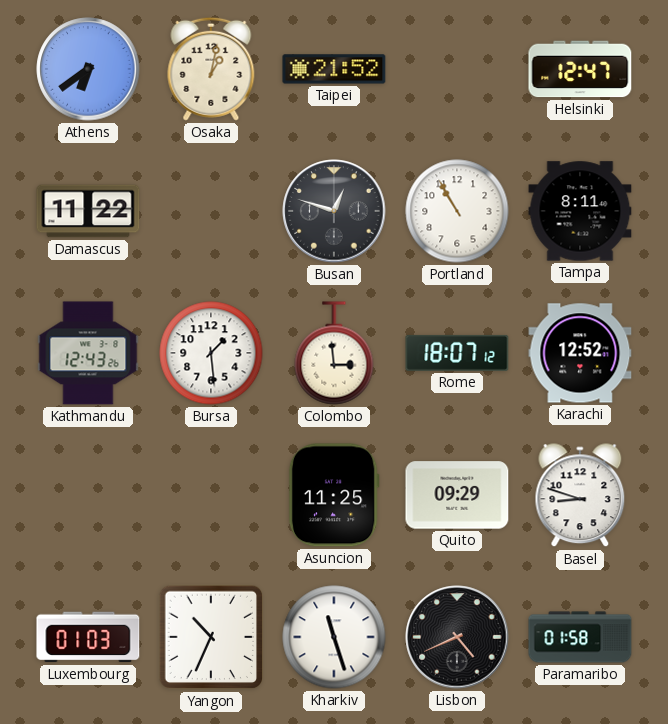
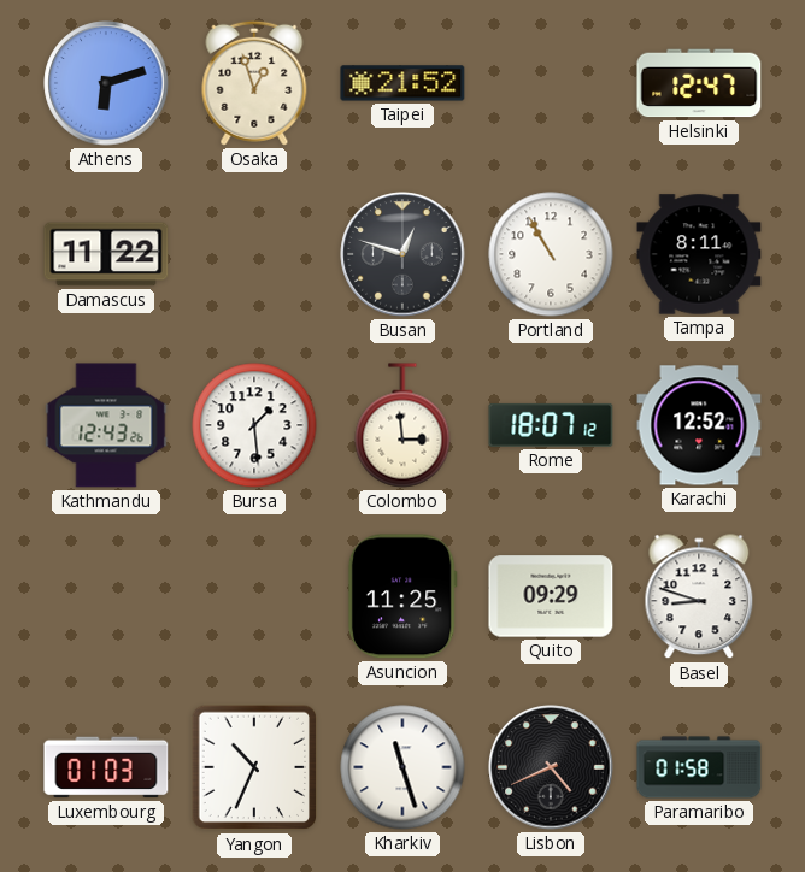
Athens: 6:39 -> 6:12
Osaka: 1:02 -> 12:57
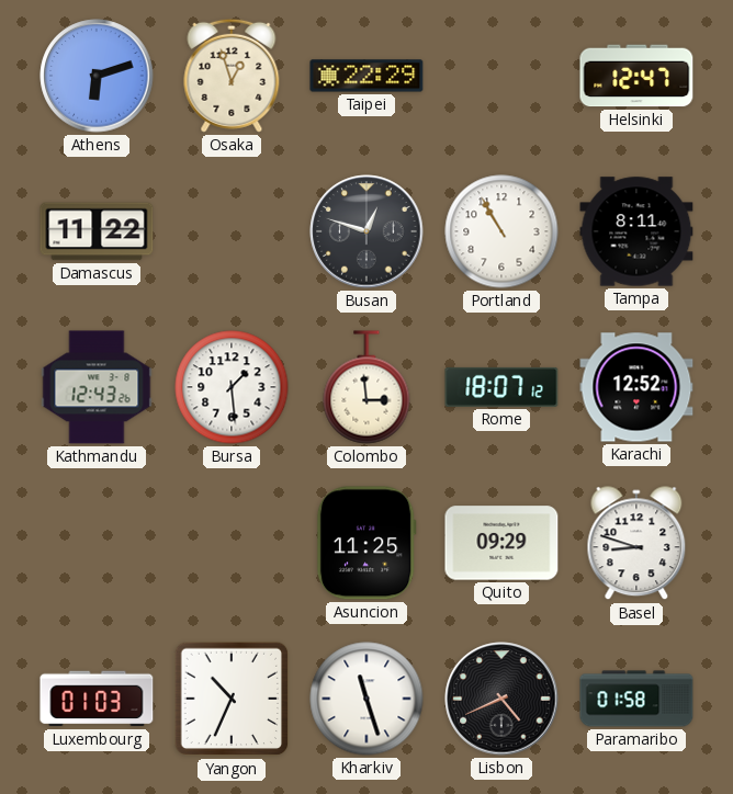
Taipei: 21:52 -> 22:29
